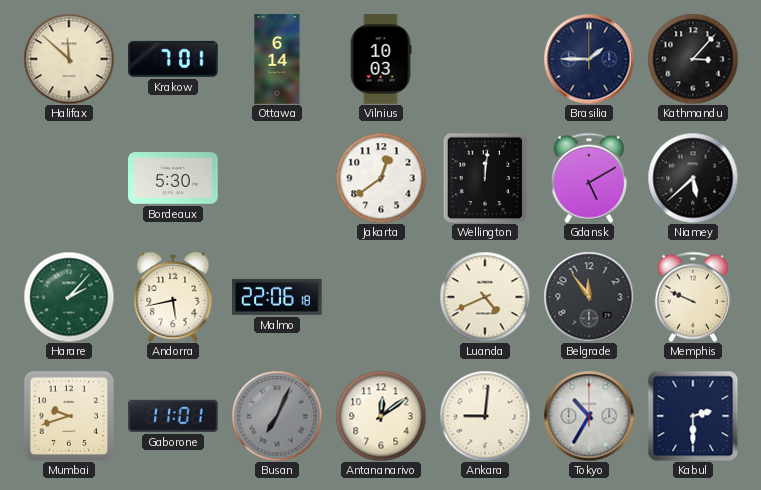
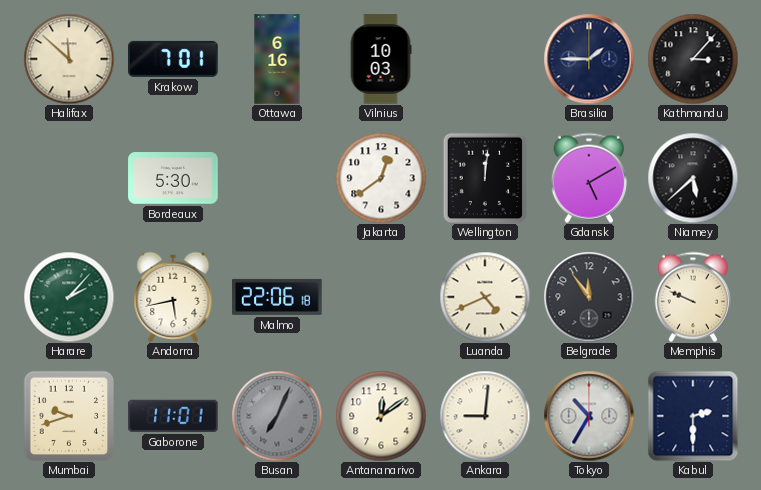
Ottawa: 6:14 -> 6:16
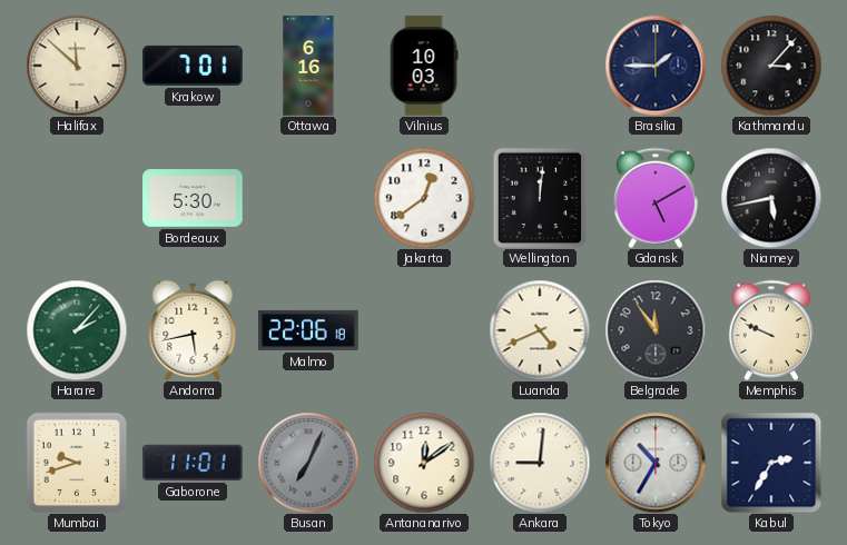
Niamey: 5:38 -> 5:43
Kabul: 2:30 -> 2:35
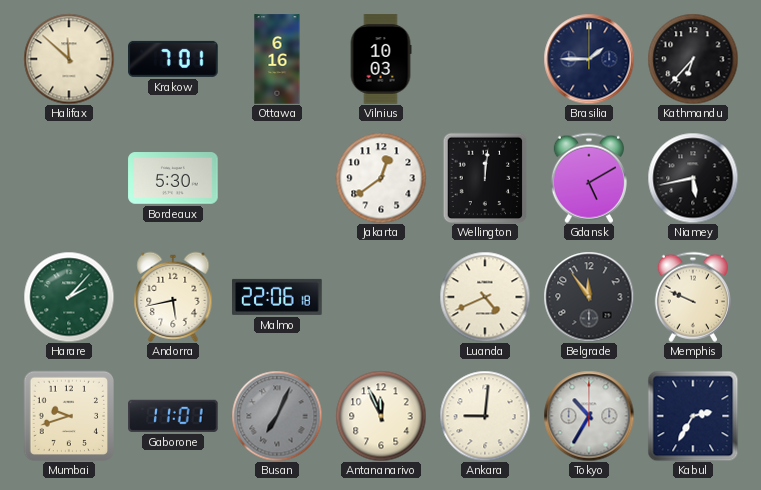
Kathmandu: 3:07 -> 6:37
Antananarivo: 12:09 -> 11:56
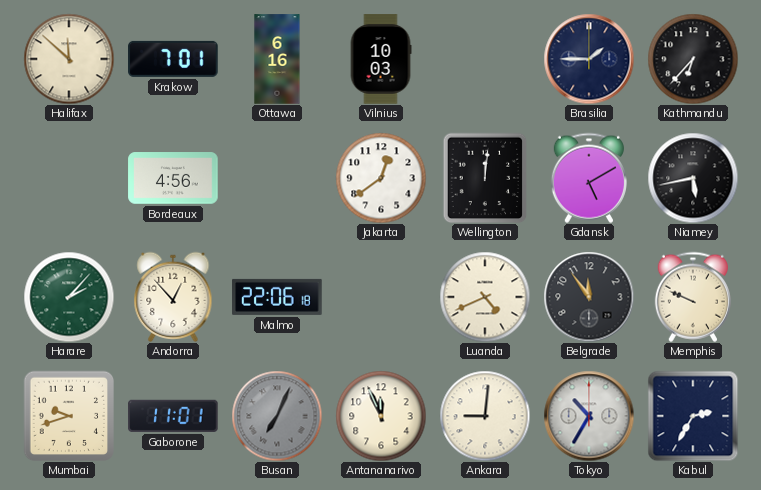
Bordeaux: 5:30 -> 4:56
Andorra: 5:43 -> 12:53
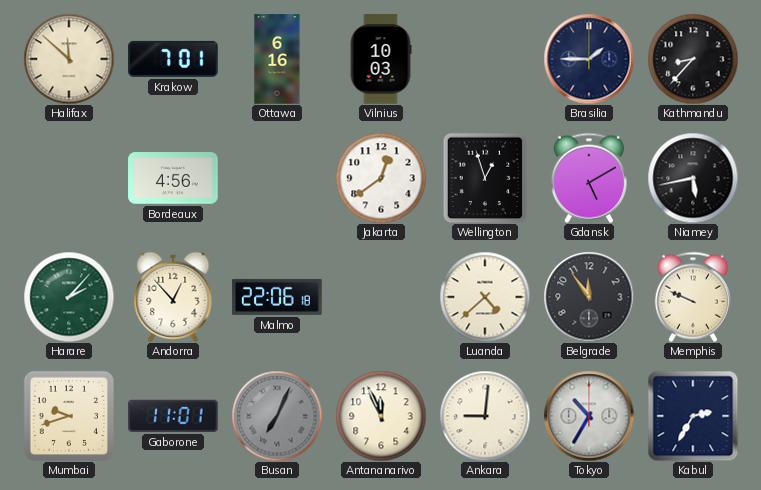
Kathmandu: 6:37 -> 8:37
Wellington: 12:01 -> 12:57
Luanda: 4:41 -> 4:38
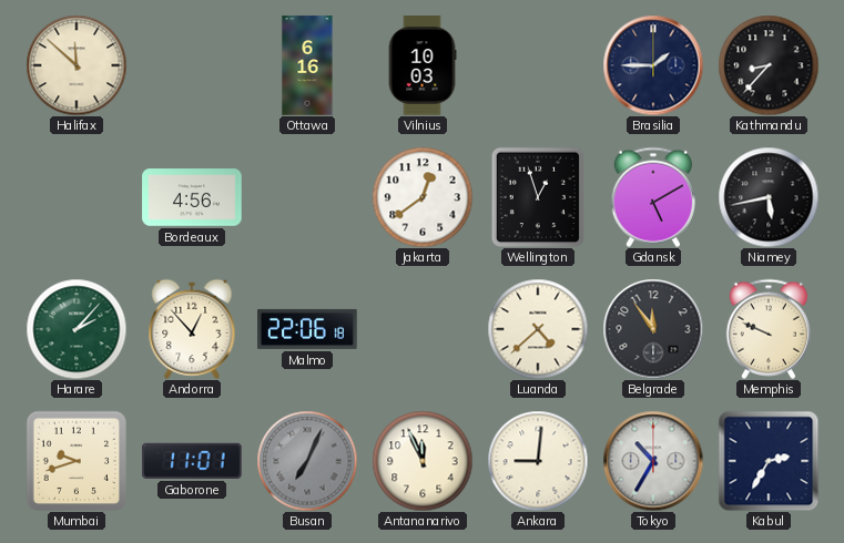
Krakow: 7:01 -> none
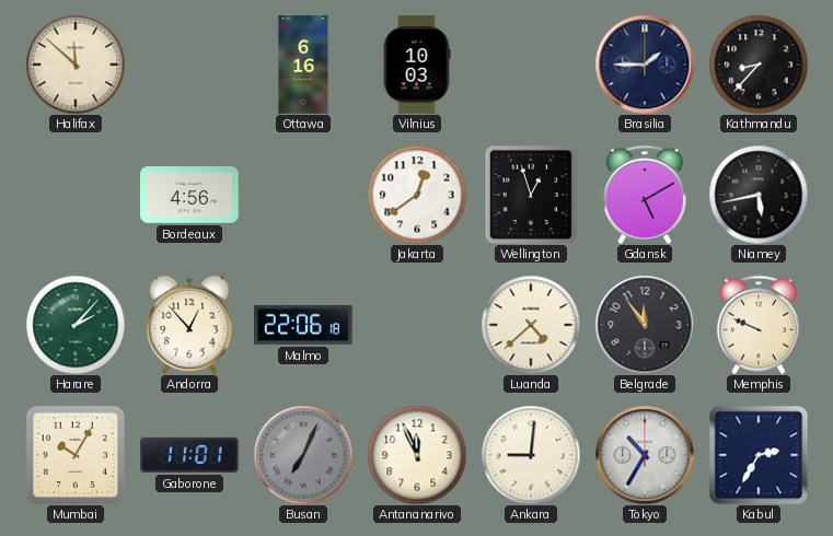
Mumbai: 9:42 -> 10:05
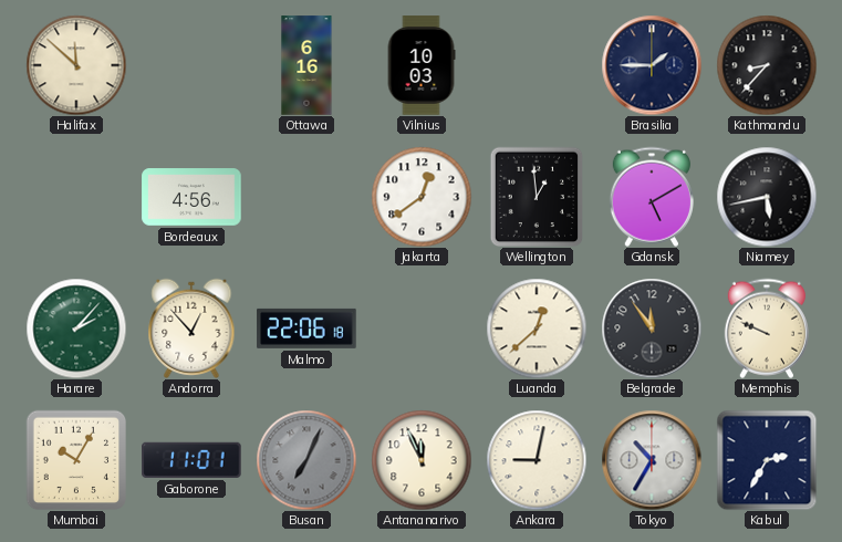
Wellington: 12:57 -> 12:59
Luanda: 4:38 -> 12:38
Ankara: 9:01 -> 9:02
